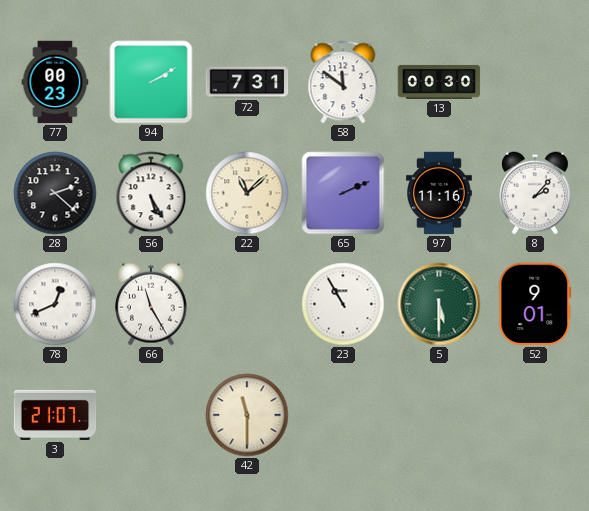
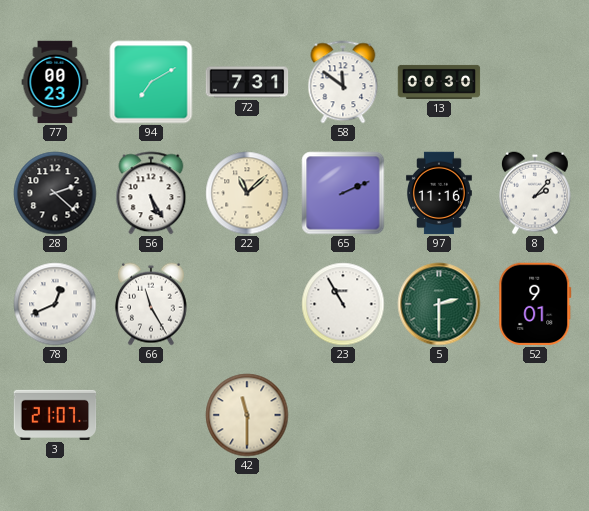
94: 2:10 -> 7:10
5: 5:30 -> 2:30
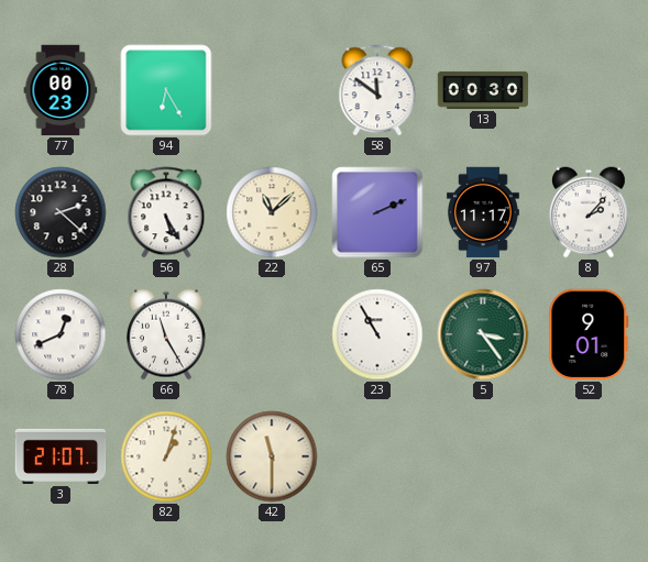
94: 7:10 -> 6:25
72: 7:31 -> none
97: 11:16 -> 11:17
5: 2:30 -> 3:24
82: none -> 1:03
